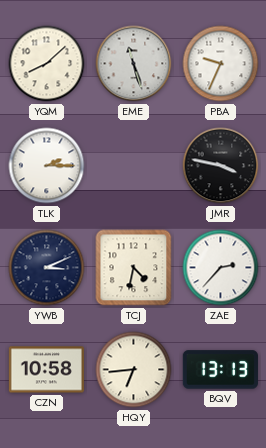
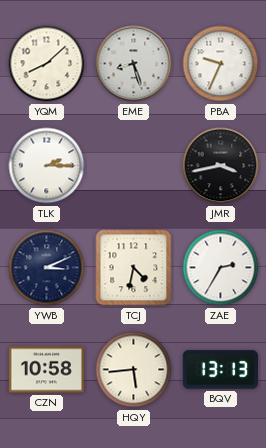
EME: 11:27 -> 8:27
JMR: 3:47 -> 3:43
ZAE: 2:37 -> 2:35
HQY: 6:44 -> 5:44
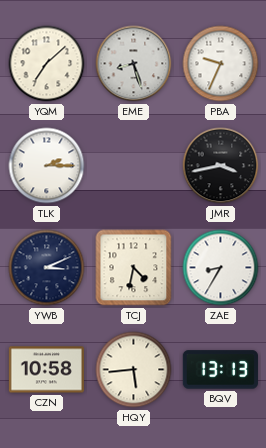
YQM: 8:08 -> 7:08
ZAE: 2:35 -> 8:35
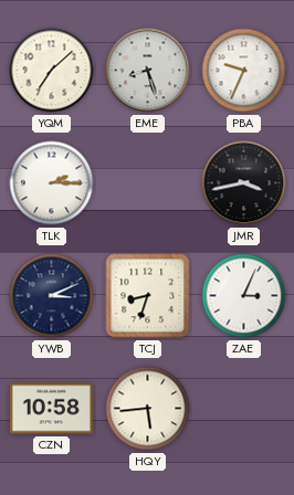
TCJ: 4:32 -> 8:33
ZAE: 8:35 -> 3:04
BQV: 13:13 -> none
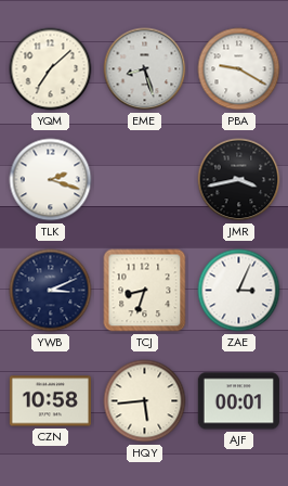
PBA: 9:34 -> 9:20
TLK: 2:15 -> 2:18
AJF: none -> 00:01
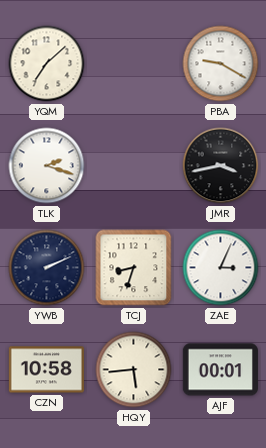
EME: 8:27 -> none
YWB: 3:11 -> 2:11
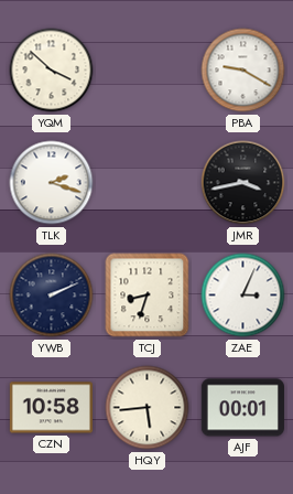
YQM: 7:08 -> 3:52
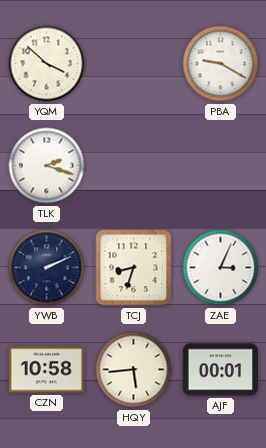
JMR: 3:43 -> none
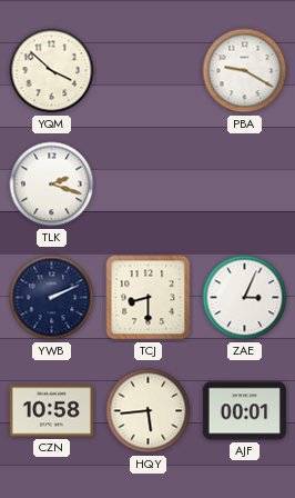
TCJ: 8:33 -> 8:30
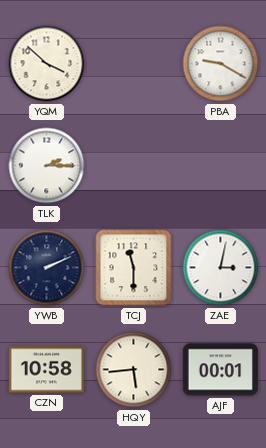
TLK: 2:18 -> 2:15
TCJ: 8:30 -> 11:30
ZAE: 3:04 -> 3:02
